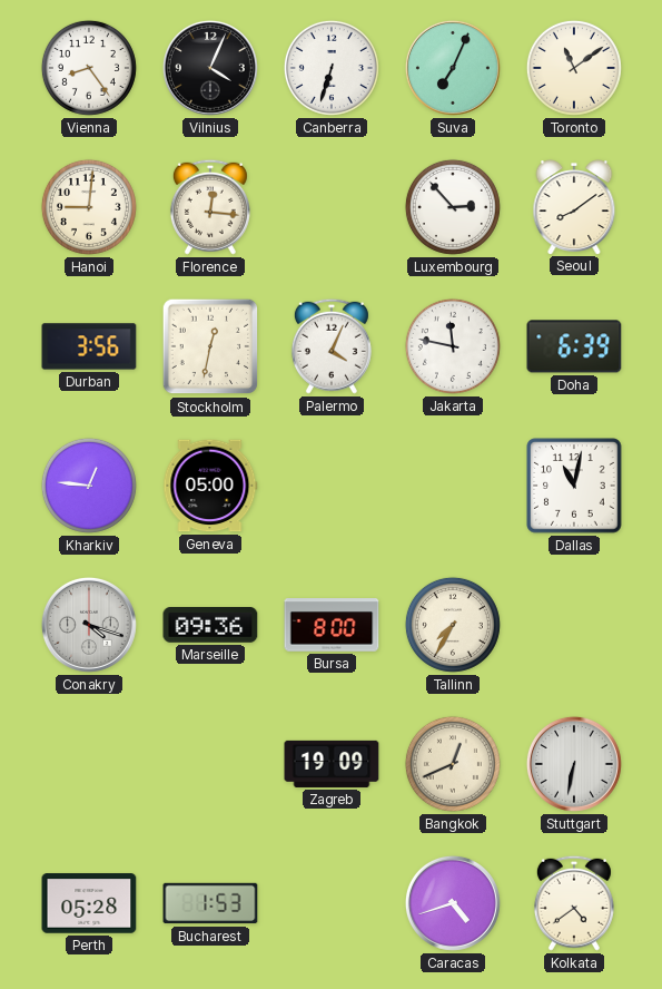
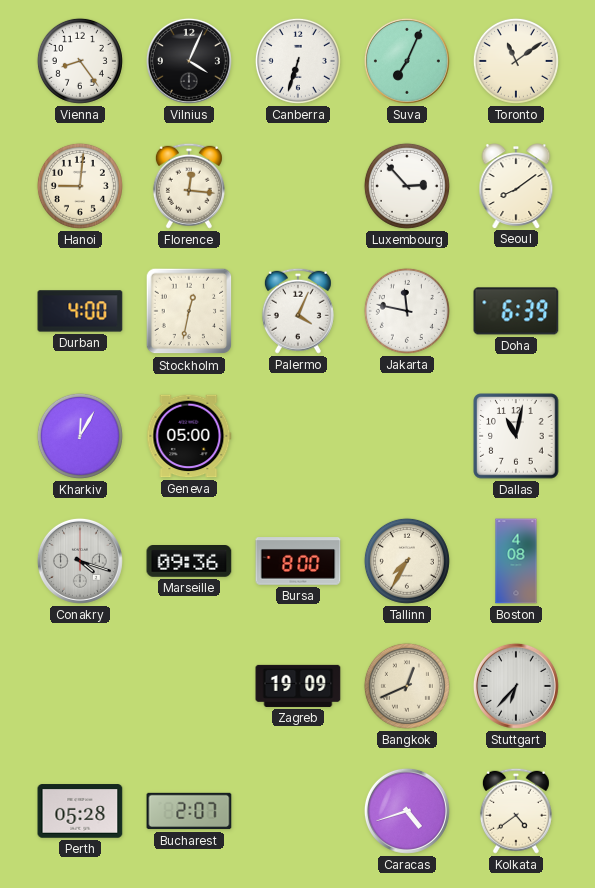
Durban: 3:56 -> 4:00
Kharkiv: 12:46 -> 12:05
Boston: none -> 4:08
Stuttgart: 6:32 -> 6:37
Bucharest: 1:53 -> 2:07
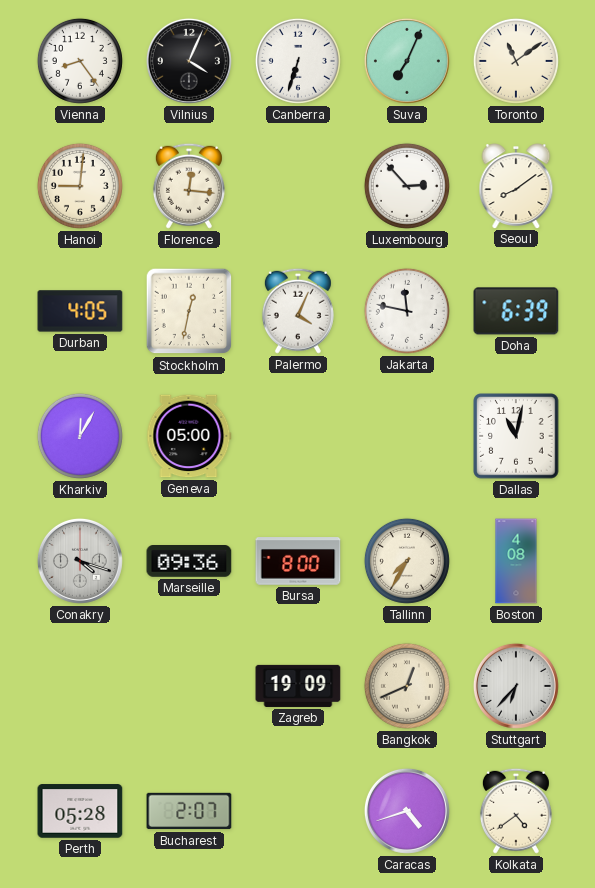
Durban: 4:00 -> 4:05
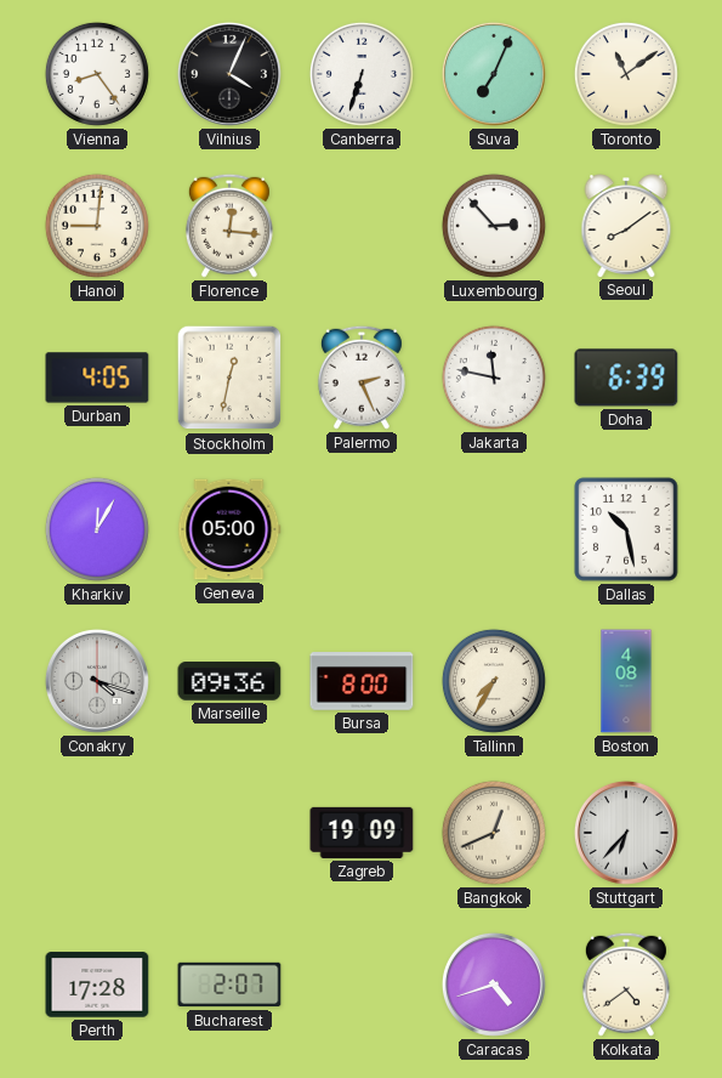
Palermo: 4:04 -> 2:26
Dallas: 11:02 -> 10:28
Perth: 05:28 -> 17:28
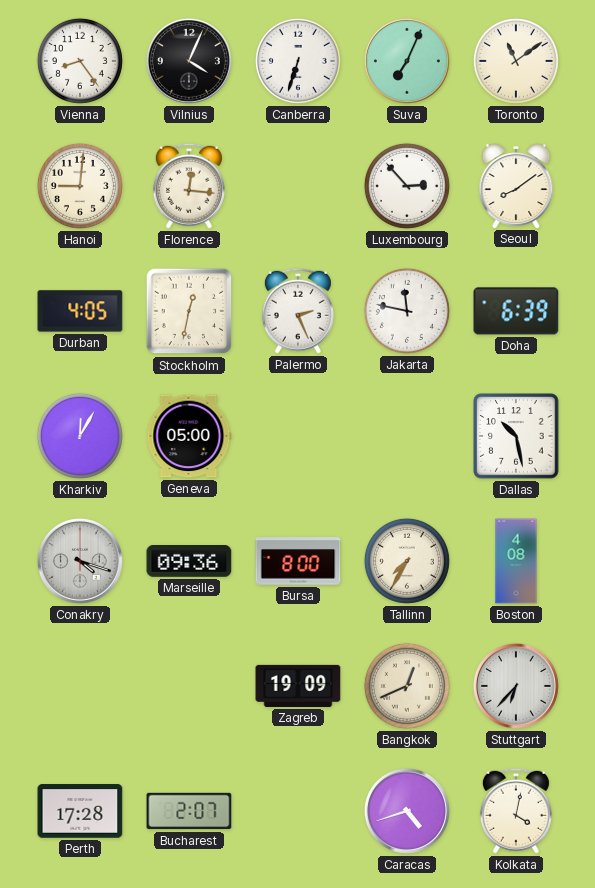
Kolkata: 4:39 -> 4:02
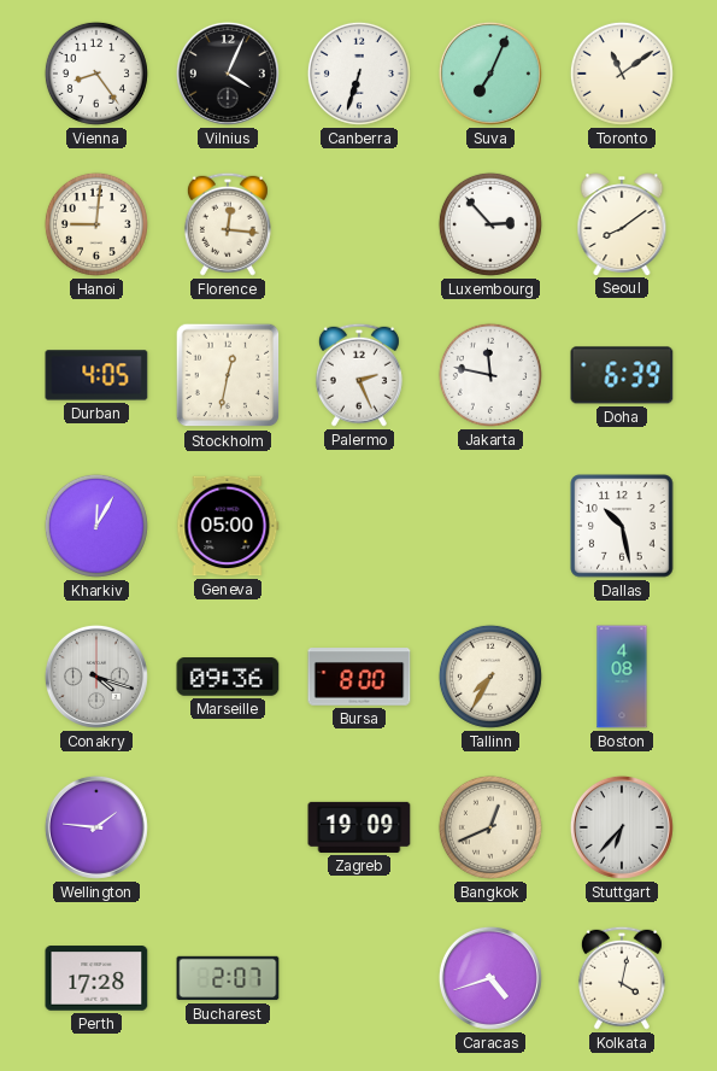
Wellington: none -> 1:46
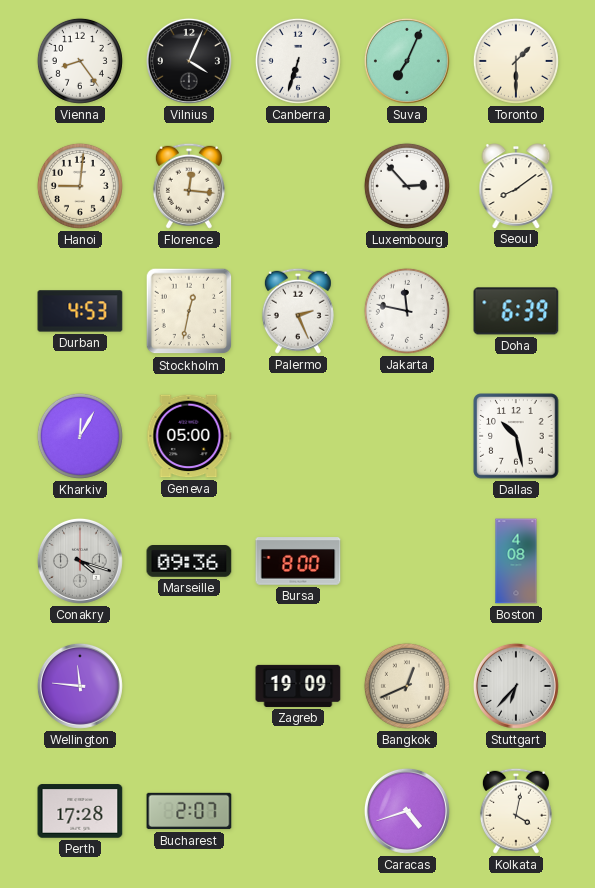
Toronto: 11:09 -> 1:30
Durban: 4:05 -> 4:53
Tallinn: 7:35 -> none
Wellington: 1:46 -> 11:46
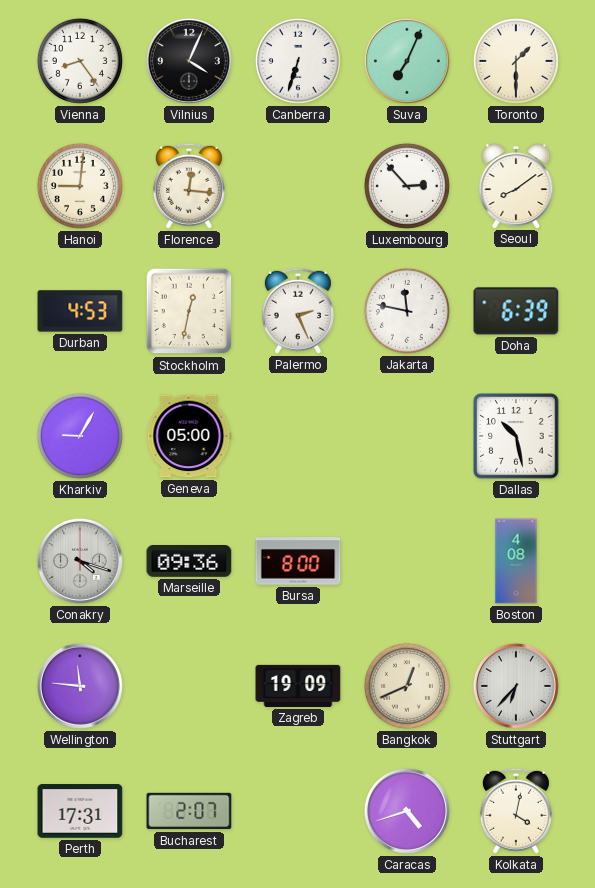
Kharkiv: 12:05 -> 9:05
Perth: 17:28 -> 17:31
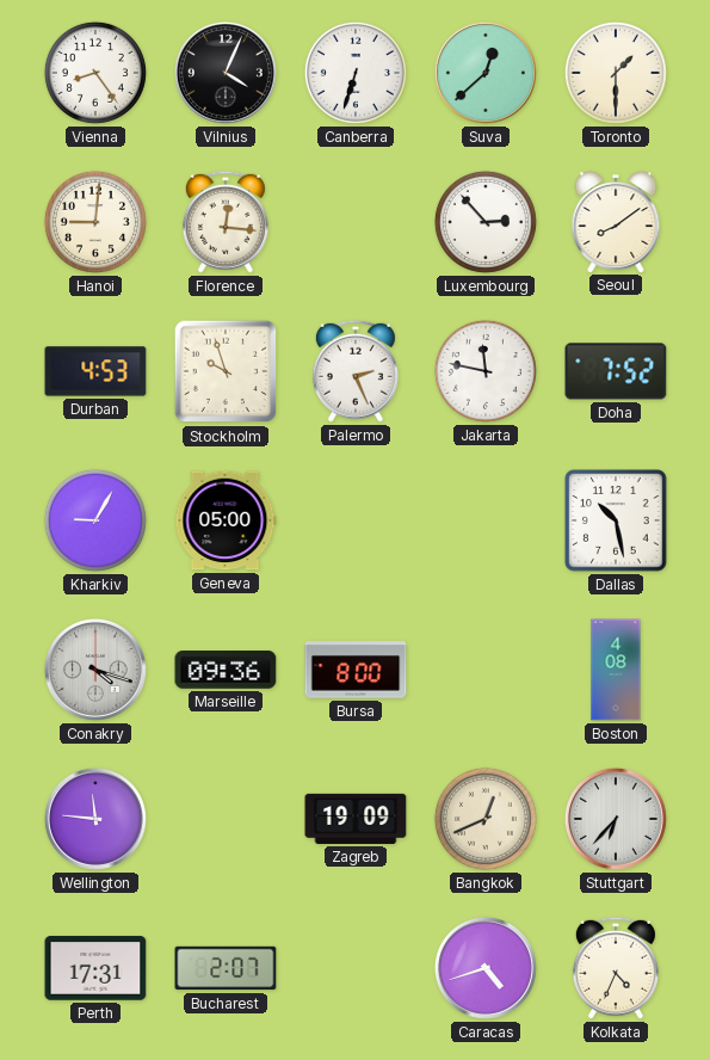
Suva: 7:04 -> 12:38
Stockholm: 12:32 -> 9:57
Doha: 6:39 -> 7:52
Kolkata: 4:02 -> 4:34
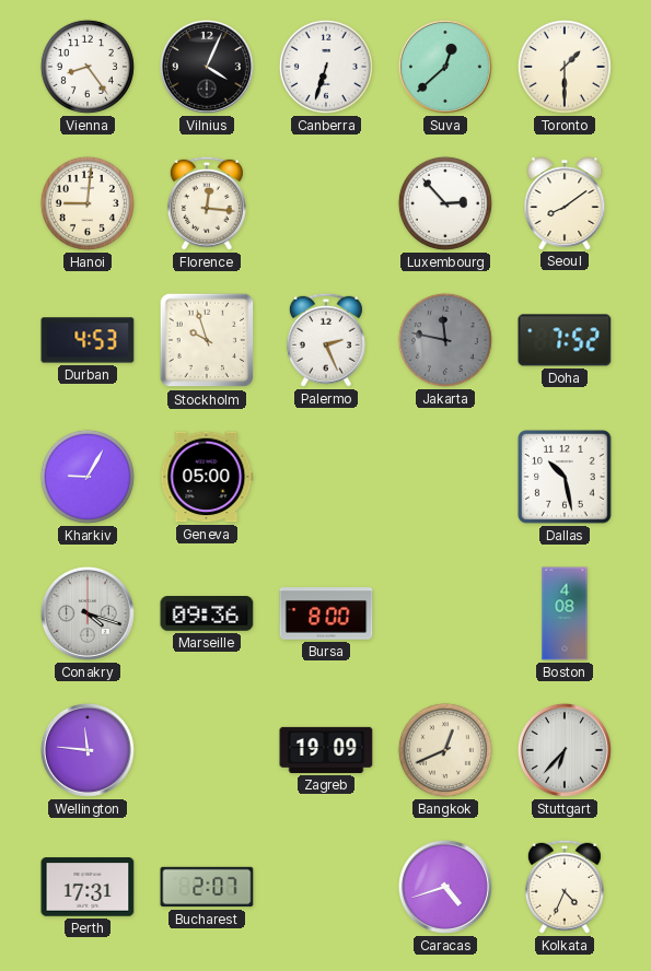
Jakarta dial: white -> grey
